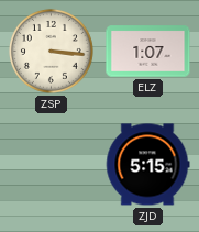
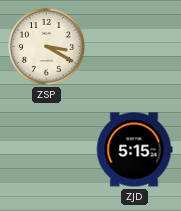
ZSP: 3:16 -> 3:20
ELZ: 1:07 -> none
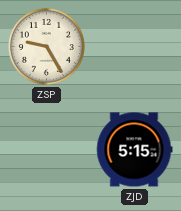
ZSP: 3:20 -> 9:25
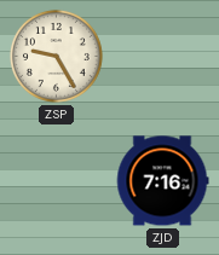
ZJD: 5:15 -> 7:16
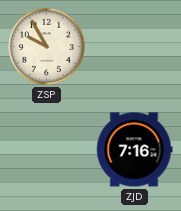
ZSP: 9:25 -> 9:55
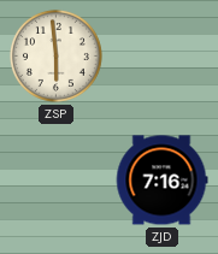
ZSP: 9:55 -> 5:59
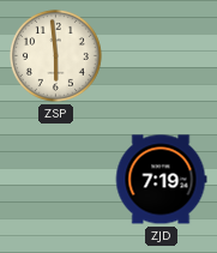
ZJD: 7:16 -> 7:19
